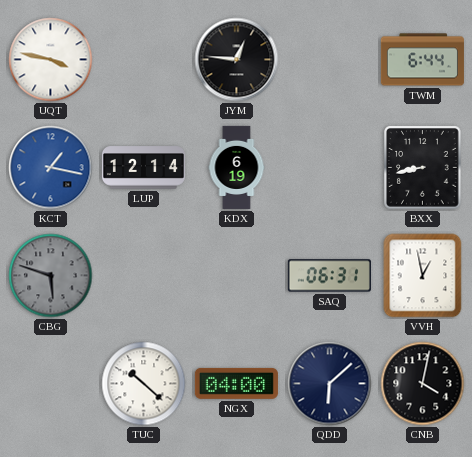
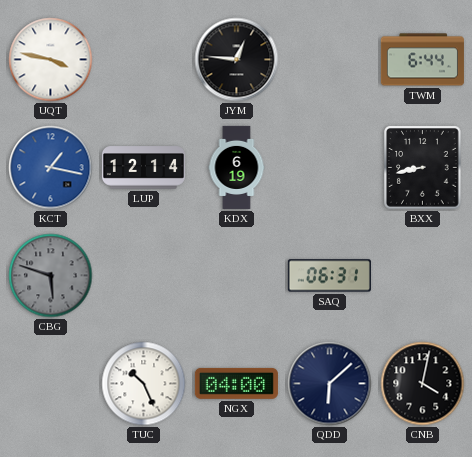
VVH: 12:58 -> none
TUC: 10:22 -> 10:26
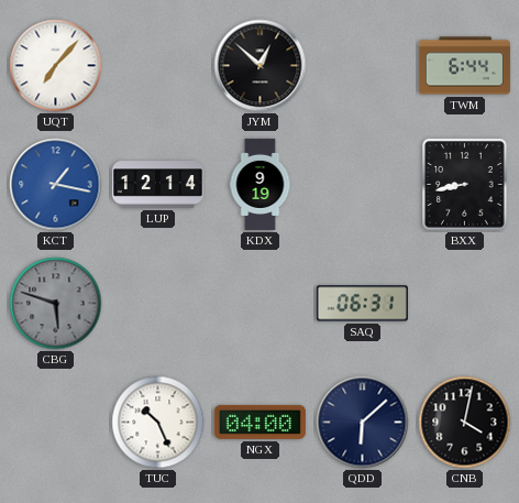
UQT: 3:47 -> 7:07
JYM: 12:46 -> 12:52
KDX: 6:19 -> 9:19
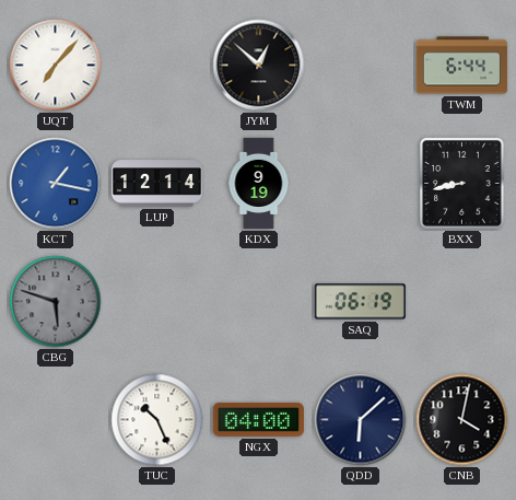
SAQ: 06:31 -> 06:19
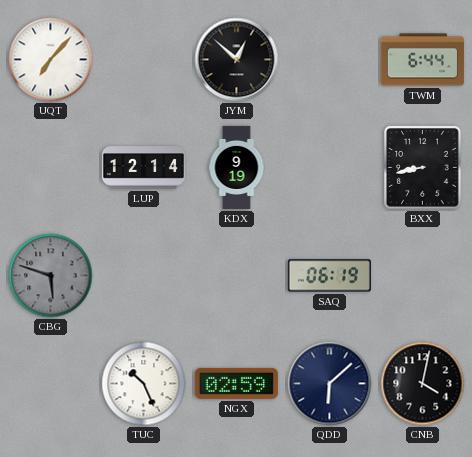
KCT: 1:17 -> none
NGX: 04:00 -> 02:59
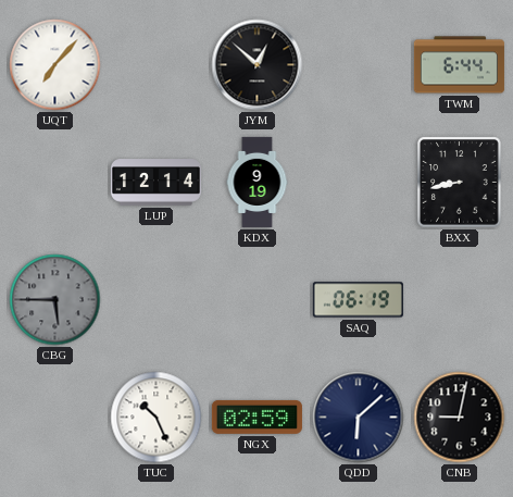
CBG: 5:48 -> 5:45
CNB: 4:02 -> 9:02
